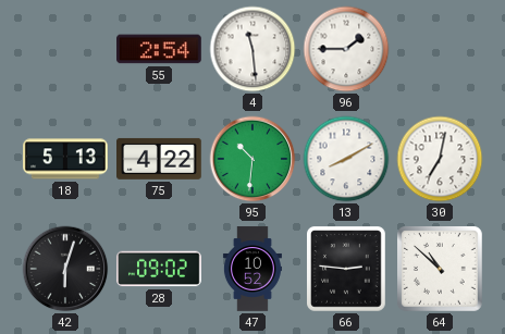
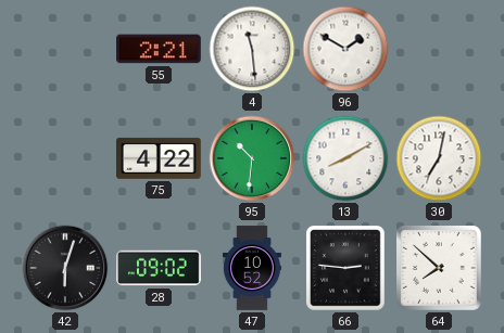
55: 2:54 -> 2:21
96: 1:45 -> 1:50
18: 5:13 -> none
64: 10:52 -> 7:52
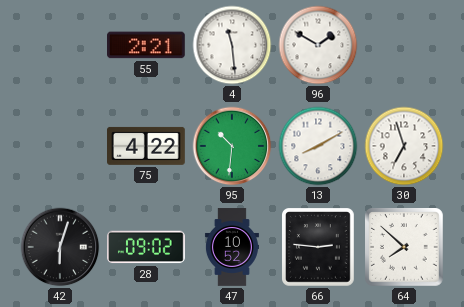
30: 7:02 -> 6:57
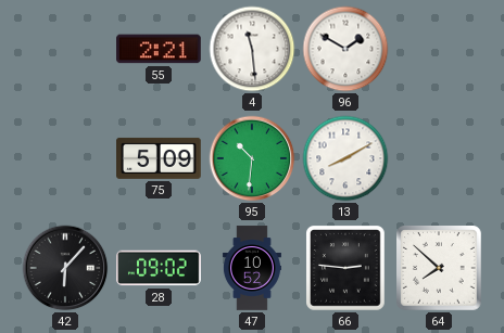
75: 4:22 -> 5:09
30: 6:57 -> none
42: 6:03 -> 6:07
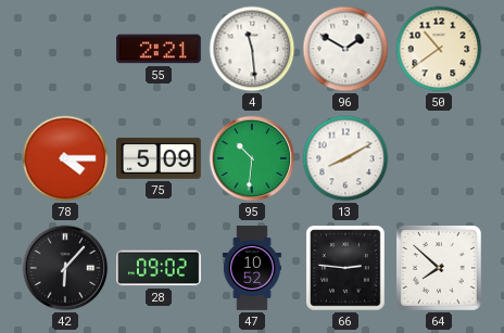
50: none -> 10:39
78: none -> 4:15
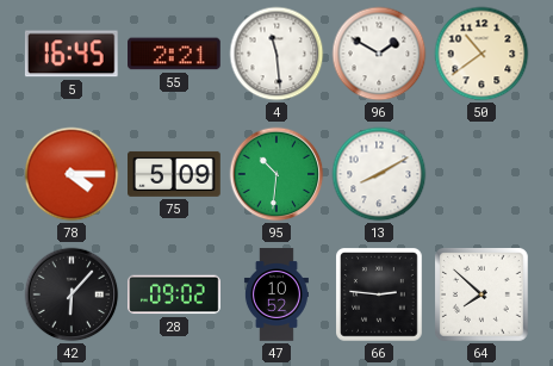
5: none -> 16:45
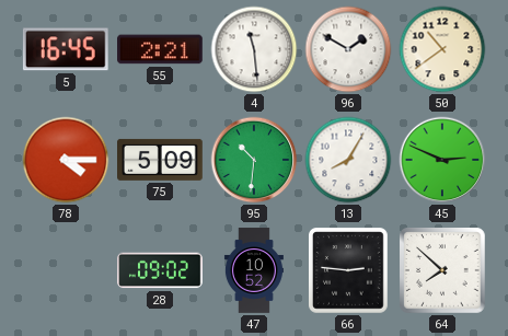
13: 8:10 -> 8:05
45: none -> 2:49
42: 6:07 -> none
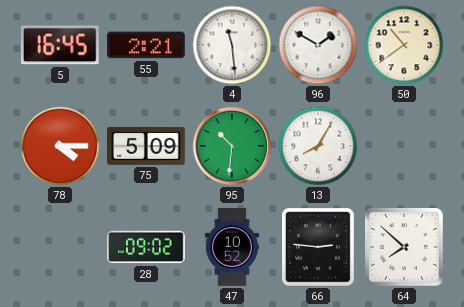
45: 2:49 -> none
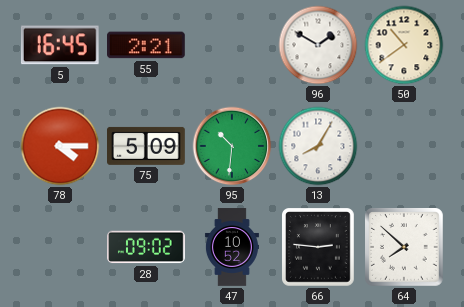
4: 11:29 -> none
